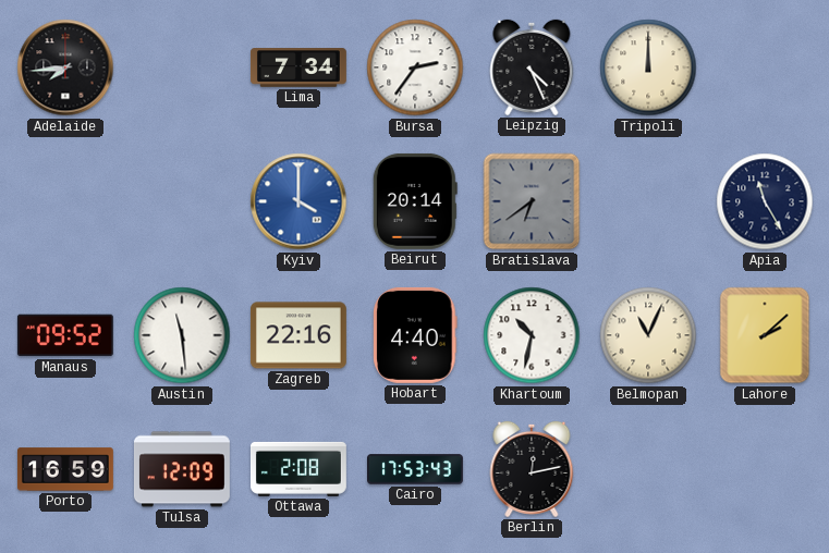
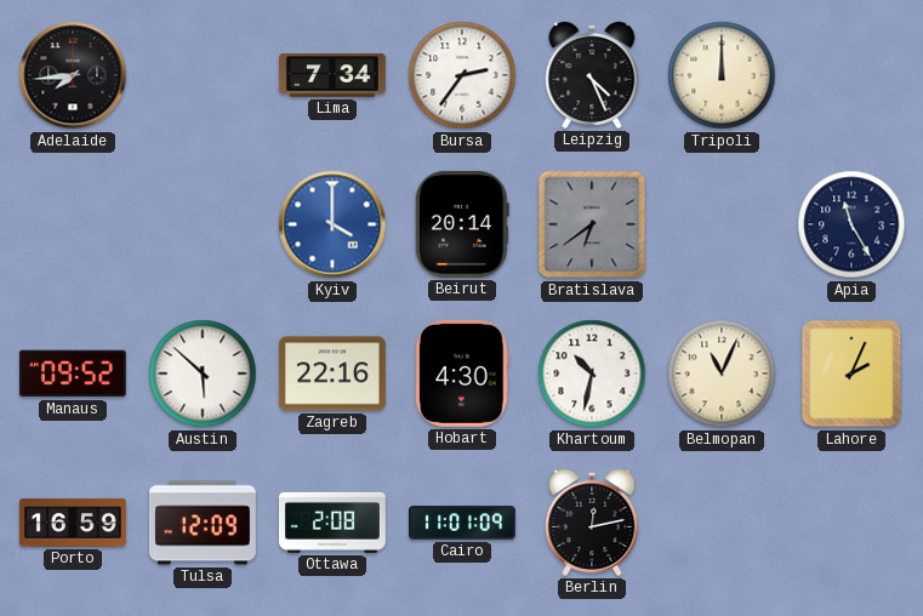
Austin: 11:29 -> 5:52
Hobart: 4:40 -> 4:30
Lahore: 2:08 -> 2:04
Cairo: 17:53 -> 11:01
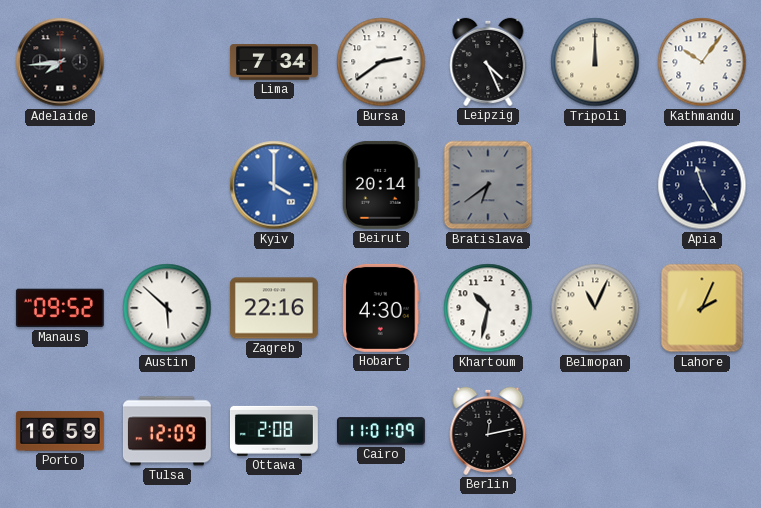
Bursa: 2:36 -> 2:39
Kathmandu: none -> 10:06
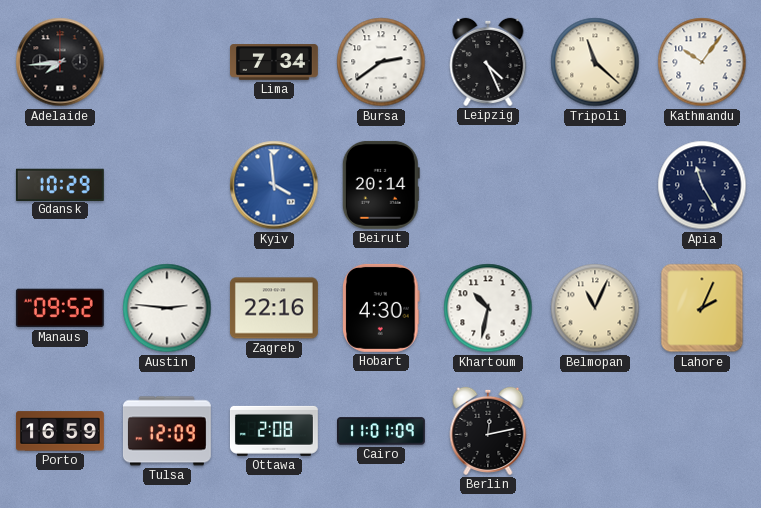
Tripoli: 12:00 -> 11:22
Gdansk: none -> 10:29
Kyiv: 4:00 -> 3:59
Bratislava: 6:39 -> none
Austin: 5:52 -> 2:46
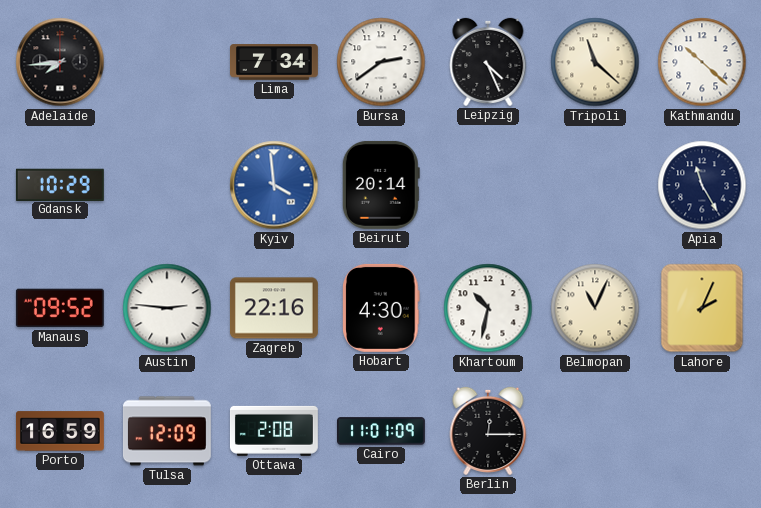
Kathmandu: 10:06 -> 10:22
Berlin: 12:13 -> 12:15
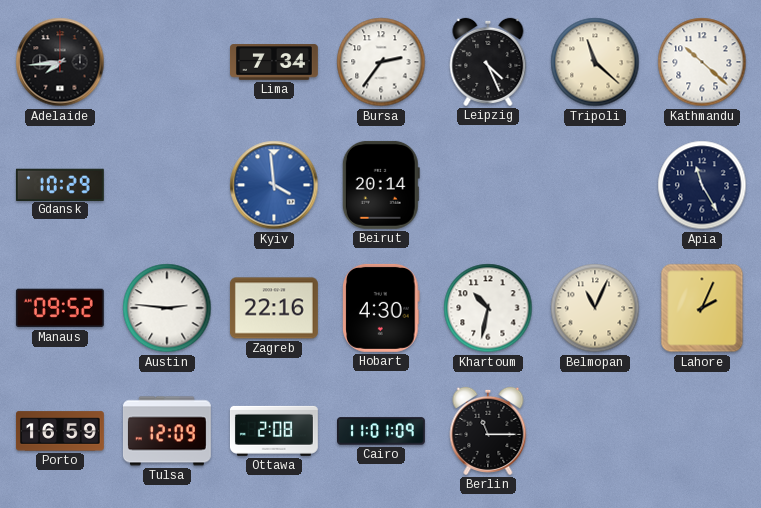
Bursa: 2:39 -> 2:36
Berlin: 12:15 -> 11:15
